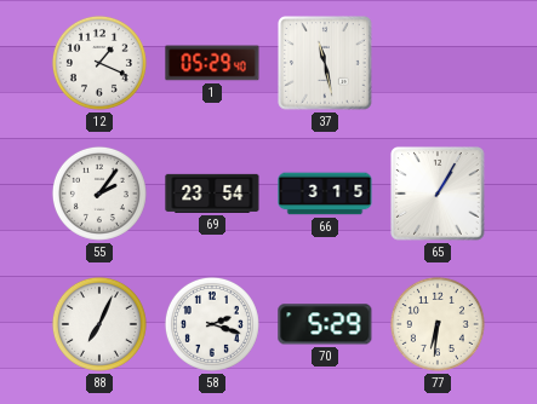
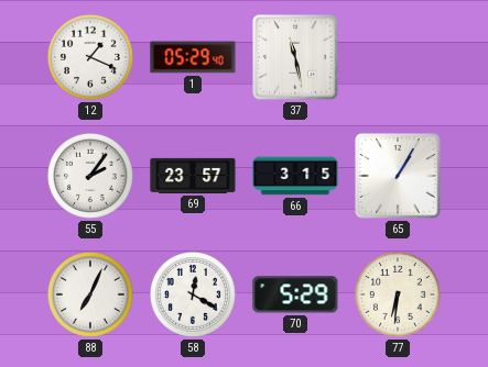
69: 23:54 -> 23:57
58: 2:18 -> 12:20
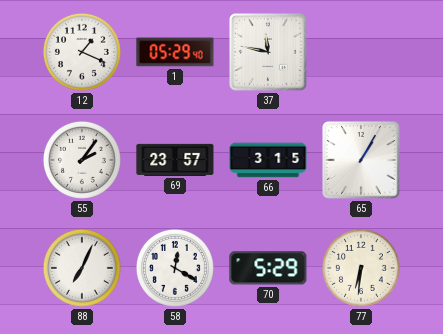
37: 11:28 -> 11:47
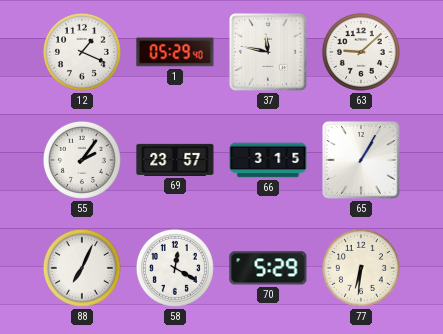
63: none -> 9:08
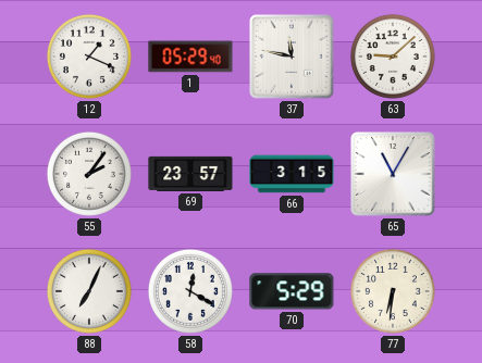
65: 1:05 -> 11:05
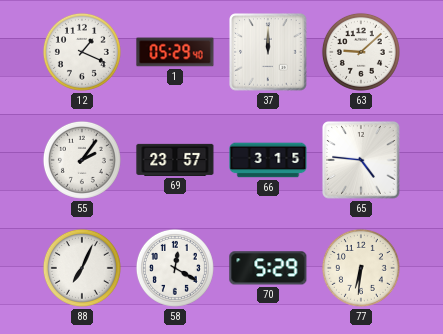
37: 11:47 -> 12:00
65: 11:05 -> 4:46
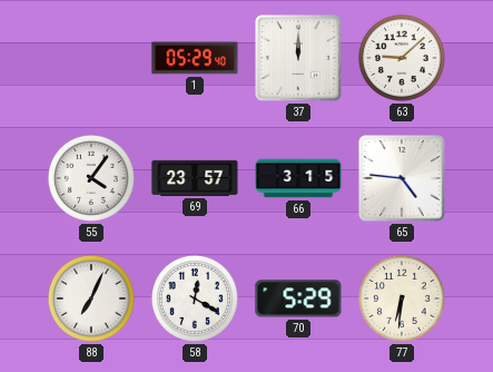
12: 1:19 -> none
55: 2:06 -> 4:06
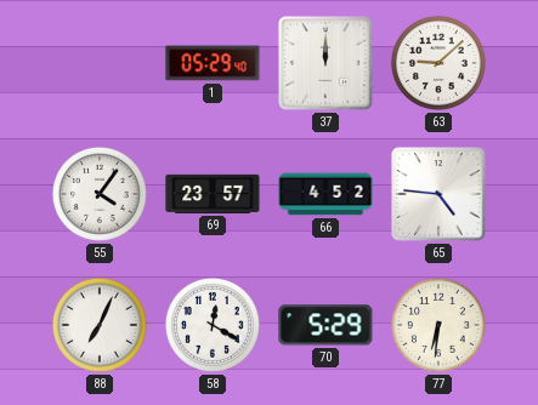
66: 3:15 -> 4:52
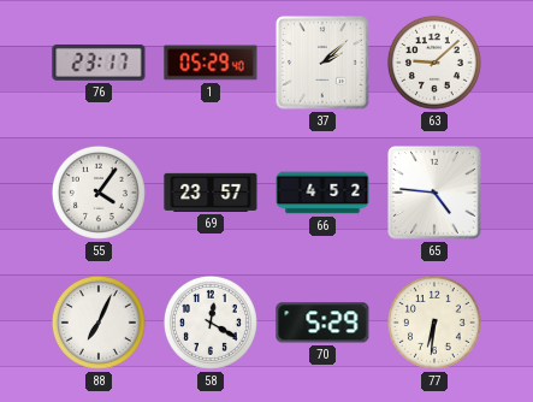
76: none -> 23:17
37: 12:00 -> 2:08
